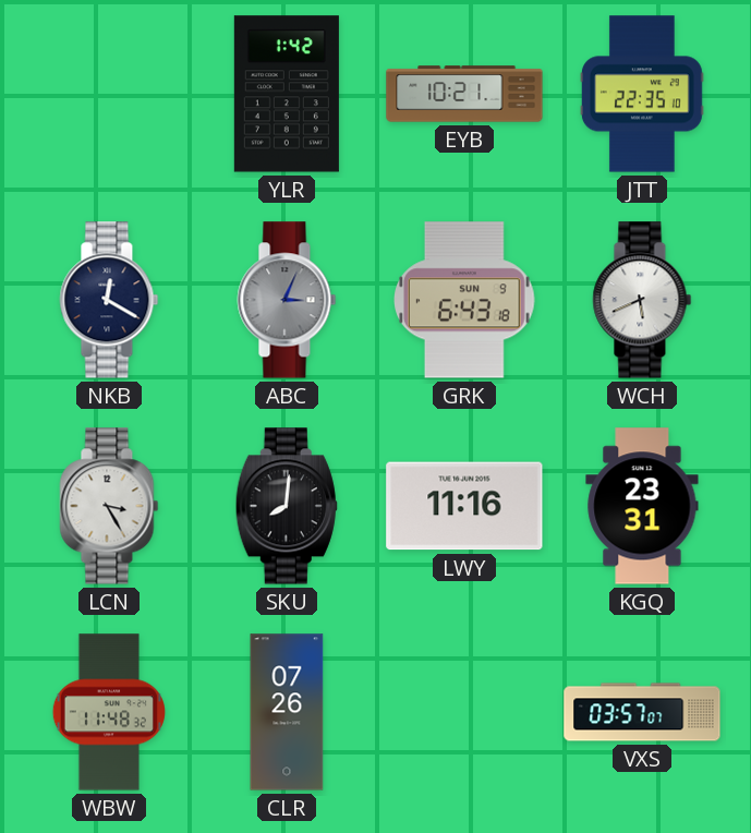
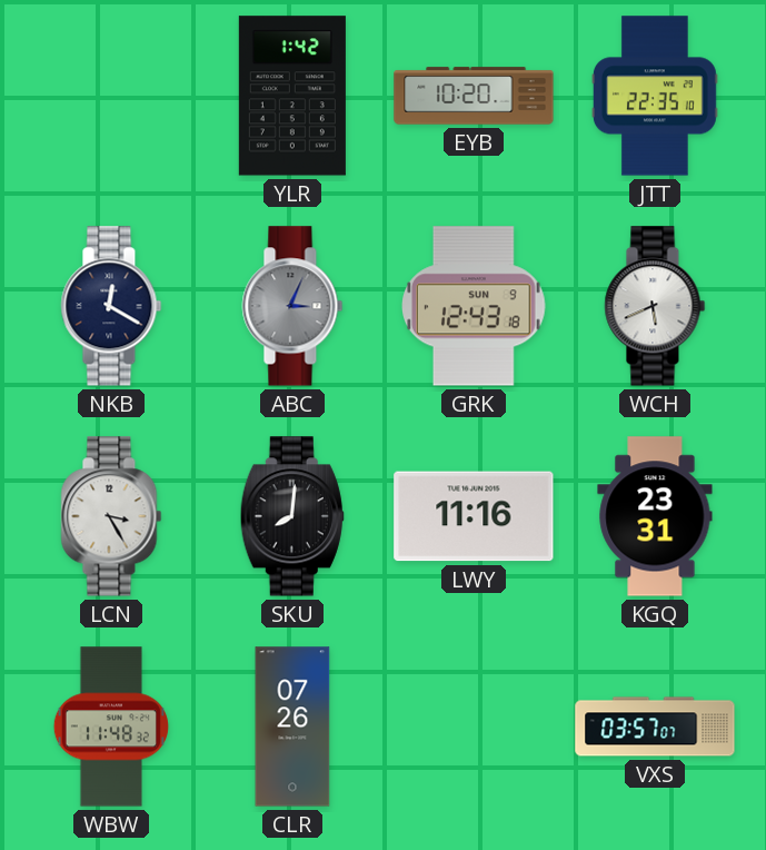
EYB: 10:21 -> 10:20
GRK: 6:43 -> 12:43
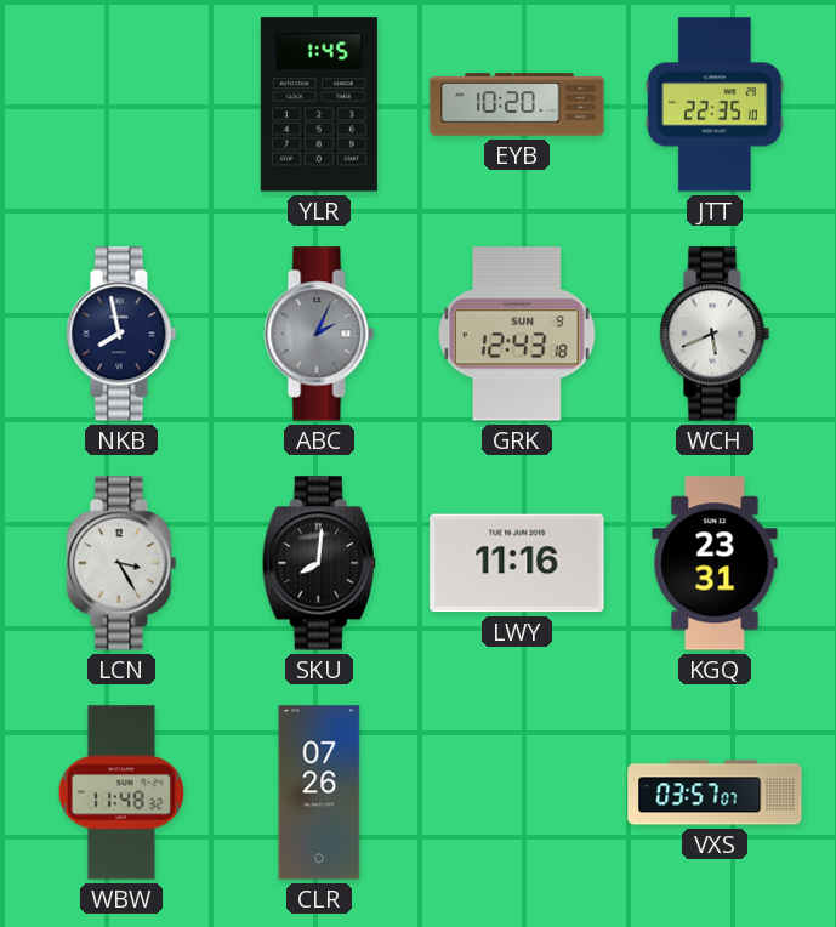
YLR: 1:42 -> 1:45
NKB: 12:20 -> 7:58
ABC: 3:04 -> 2:04
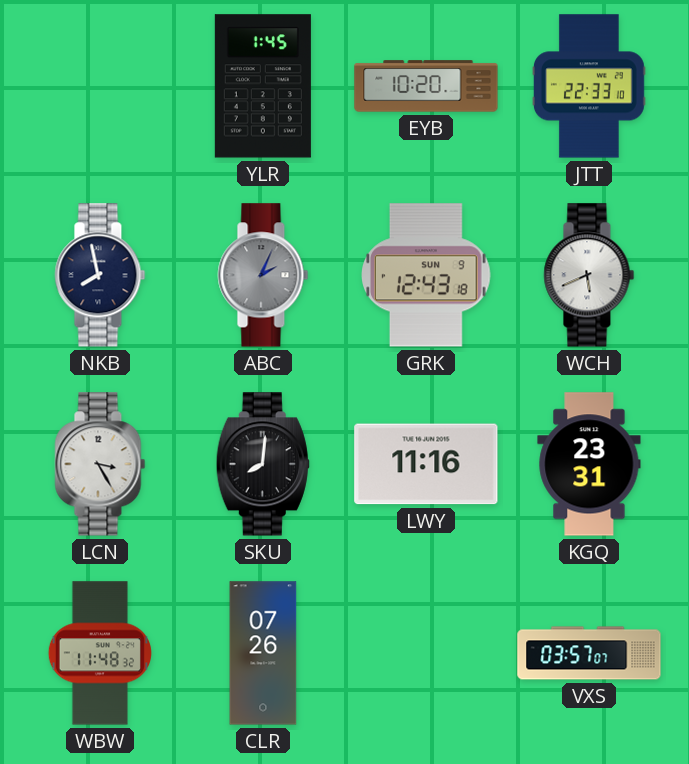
JTT: 22:35 -> 22:33
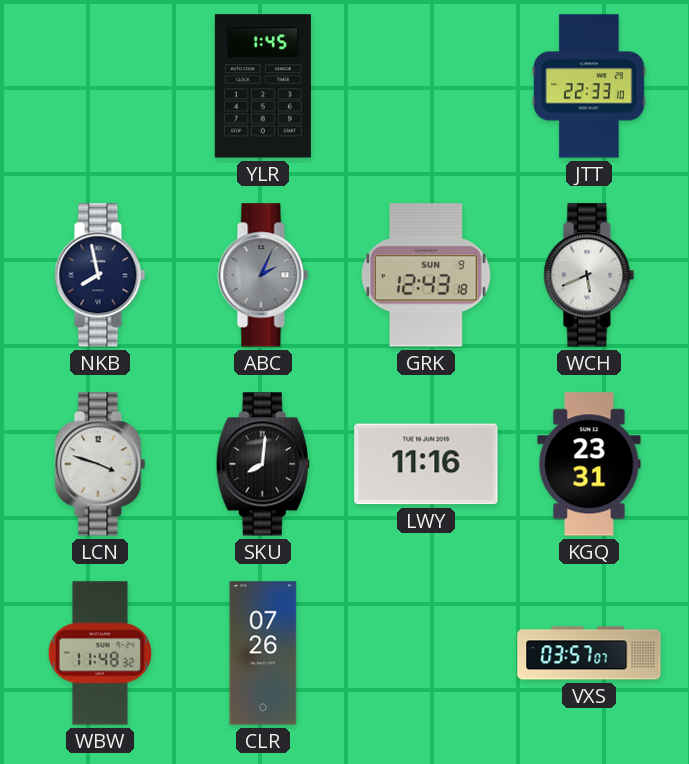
EYB: 10:20 -> none
LCN: 3:25 -> 3:48
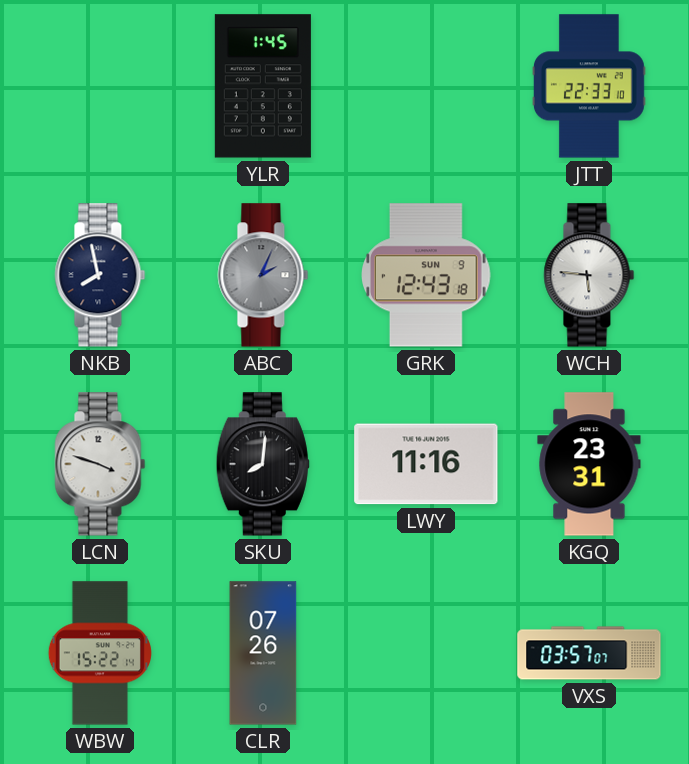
WCH: 5:41 -> 5:46
WBW: 11:48 -> 15:22
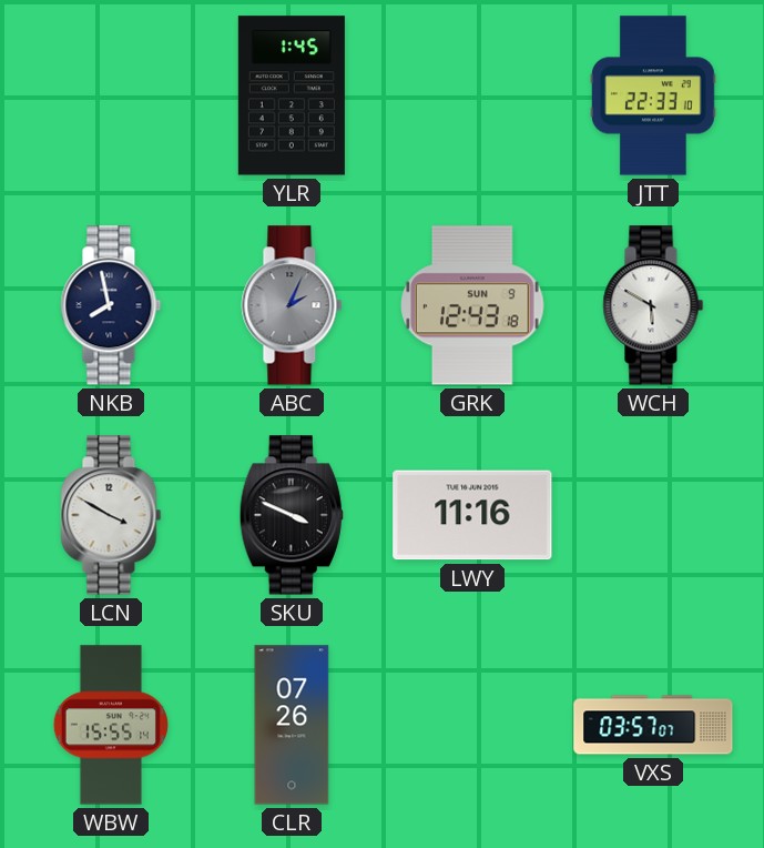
WCH: 5:46 -> 5:50
LCN: 3:48 -> 3:50
SKU: 8:01 -> 3:49
KGQ: 23:31 -> none
WBW: 15:22 -> 15:55
